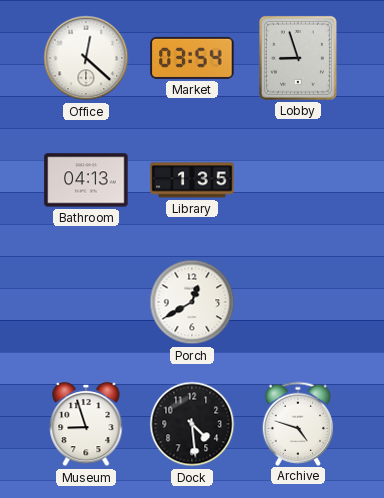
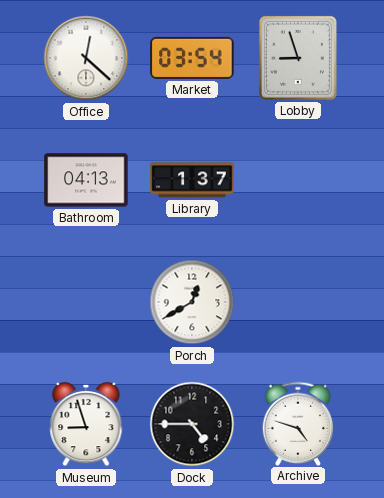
Library: 1:35 -> 1:37
Dock: 4:29 -> 4:45
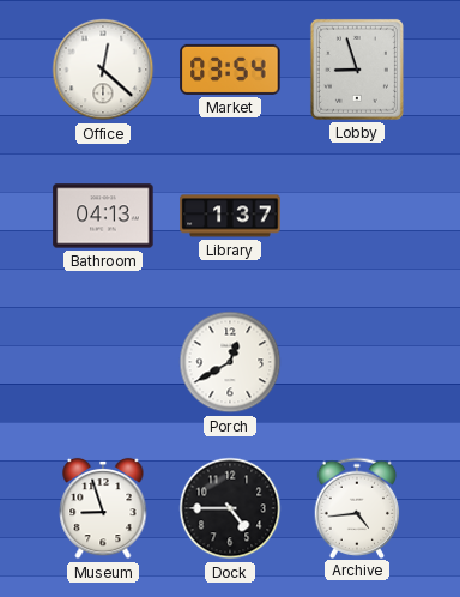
Archive: 4:48 -> 4:44
